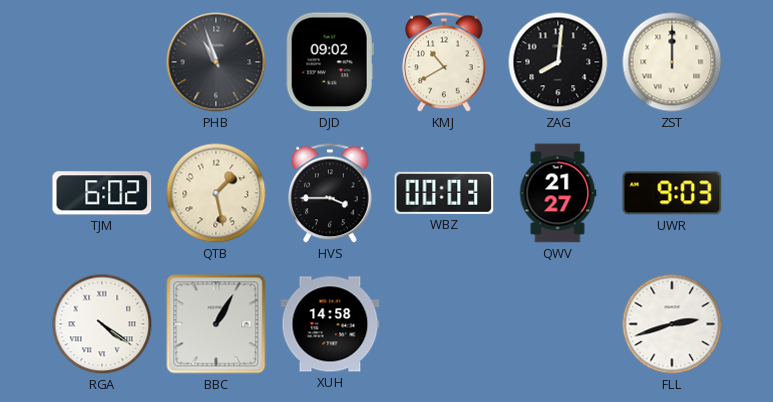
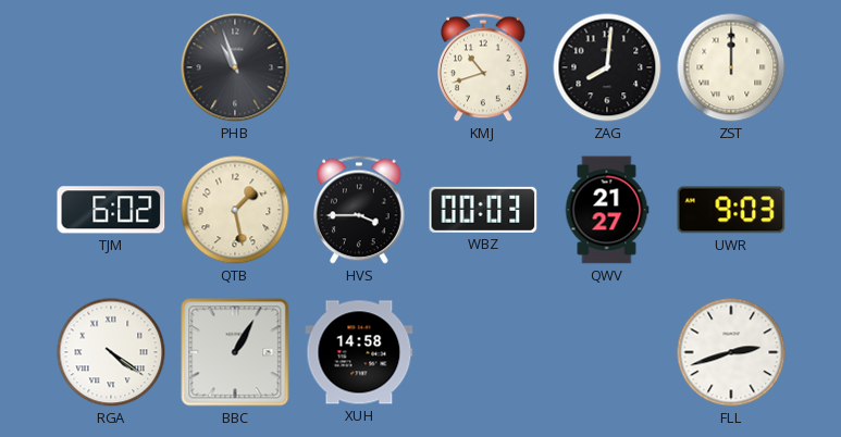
DJD: 09:02 -> none
KMJ: 10:40 -> 10:42
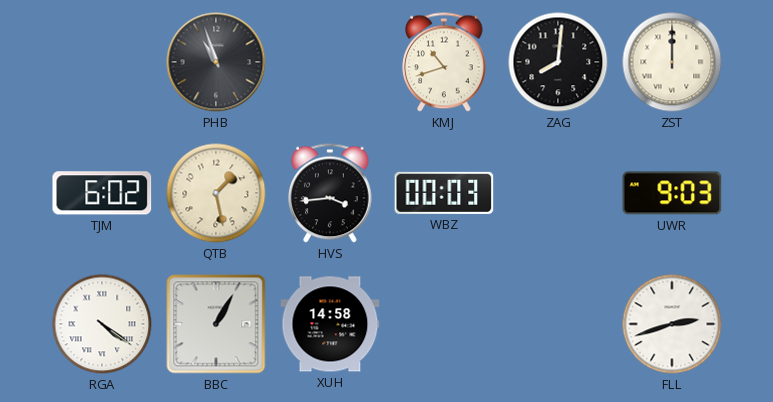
HVS: 3:45 -> 3:44
QWV: 21:27 -> none
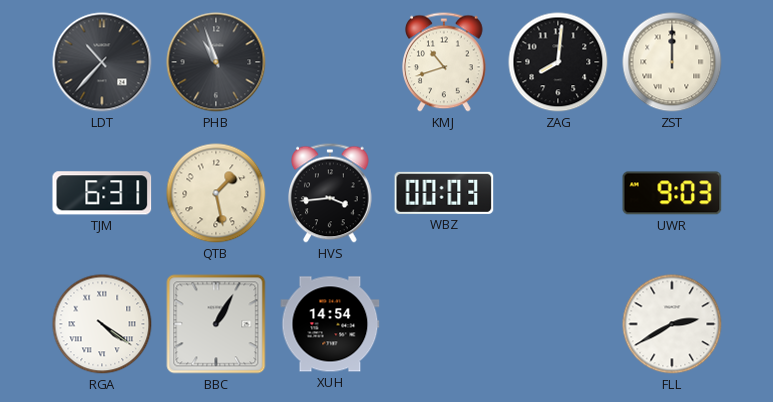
LDT: none -> 10:37
TJM: 6:02 -> 6:31
XUH: 14:58 -> 14:54
FLL: 2:42 -> 2:40
